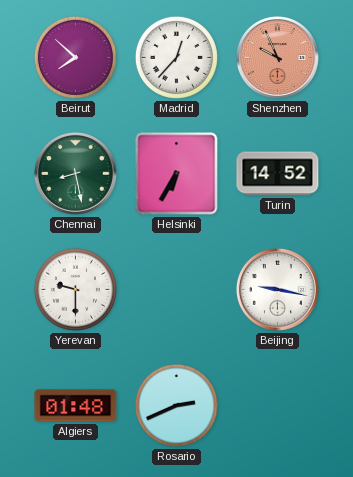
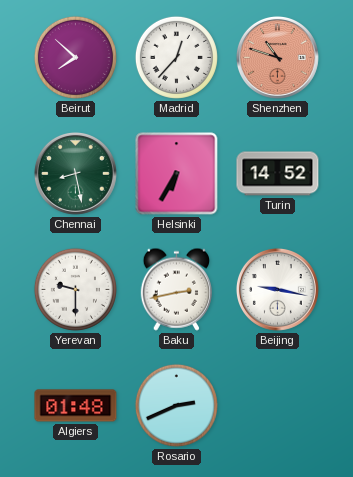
Shenzhen: 9:56 -> 10:48
Baku: none -> 2:43
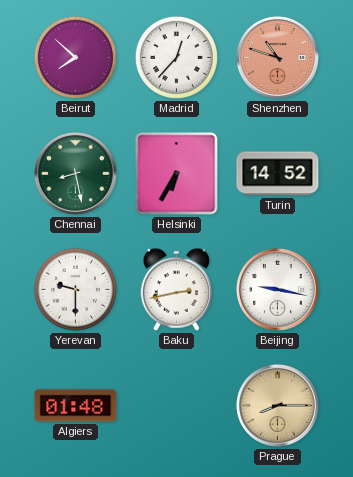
Rosario: 2:41 -> none
Prague: none -> 8:15
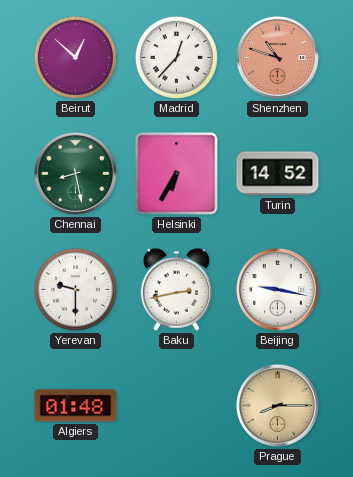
Beirut: 7:52 -> 12:52
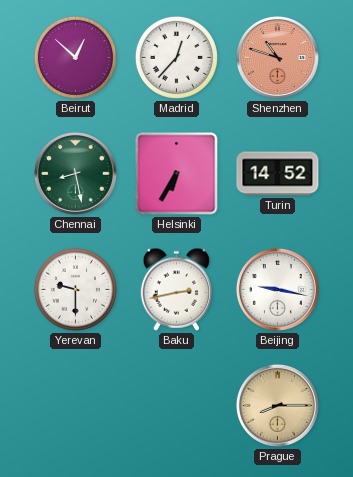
Algiers: 01:48 -> none
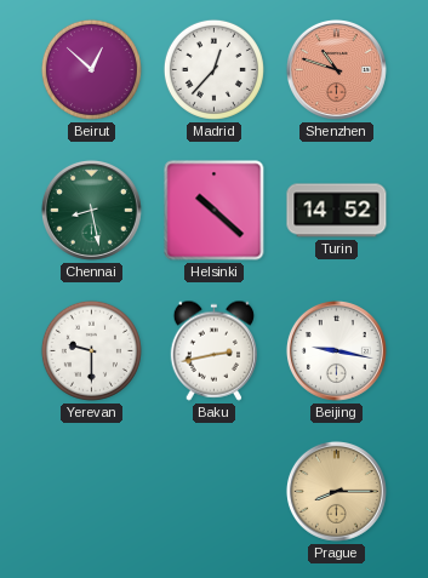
Helsinki: 6:35 -> 10:22
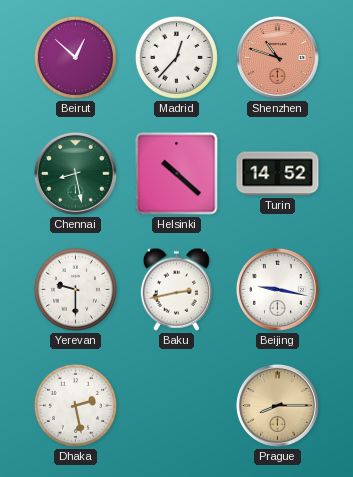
Dhaka: none -> 2:28
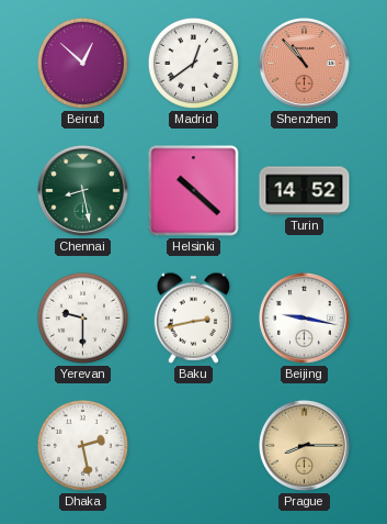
Madrid: 12:37 -> 12:39
Shenzhen: 10:48 -> 10:53
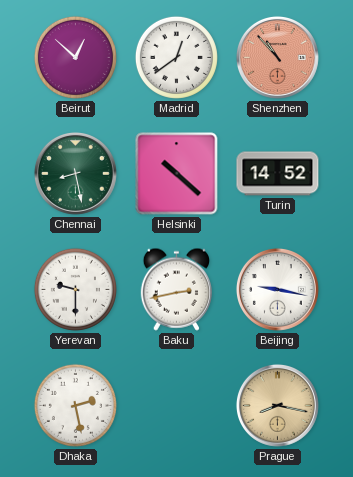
Prague: 8:15 -> 8:17
